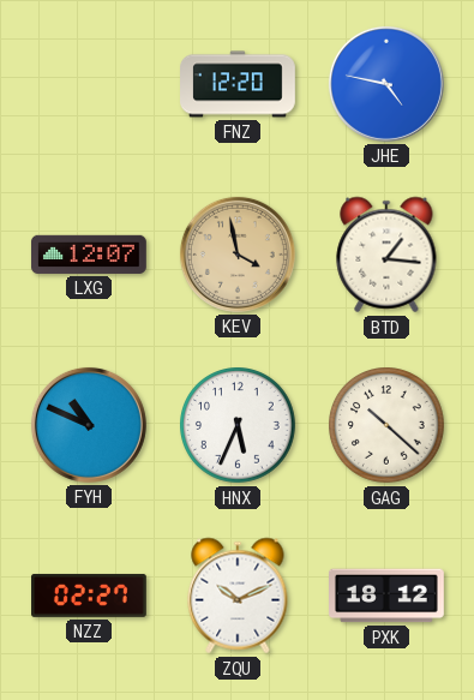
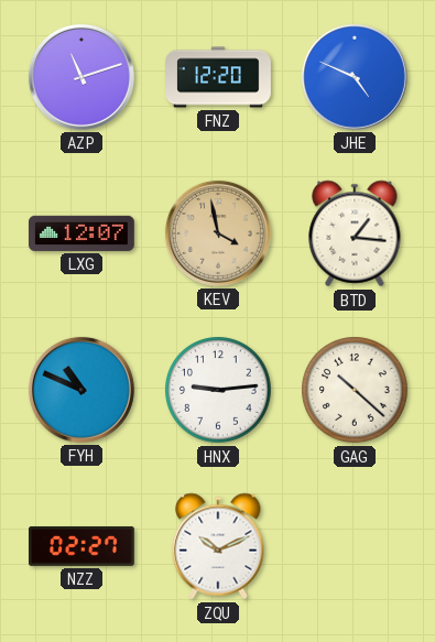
AZP: none -> 11:12
JHE: 4:47 -> 4:49
HNX: 5:34 -> 9:14
PXK: 18:12 -> none
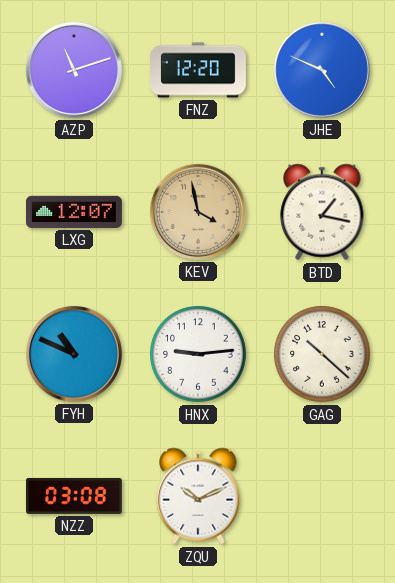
BTD: 1:16 -> 1:17
NZZ: 02:27 -> 03:08
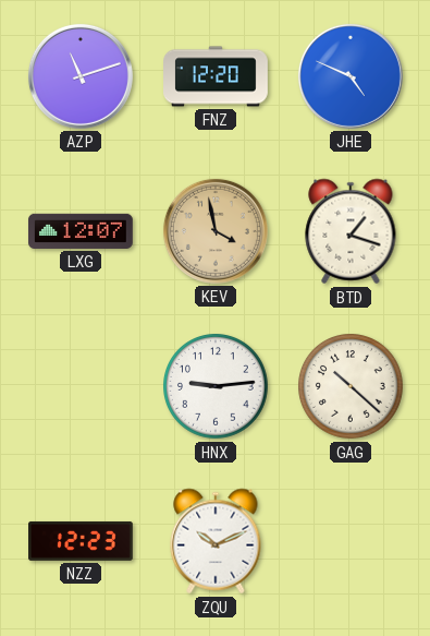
BTD: 1:17 -> 1:18
FYH: 10:49 -> none
NZZ: 03:08 -> 12:23
